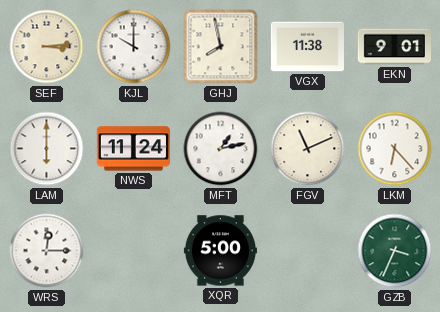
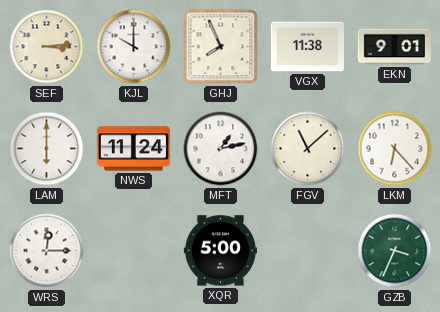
GHJ: 7:58 -> 7:56
FGV: 11:11 -> 11:08
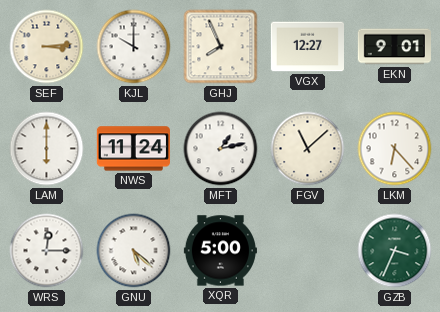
VGX: 11:38 -> 12:27
GNU: none -> 5:22
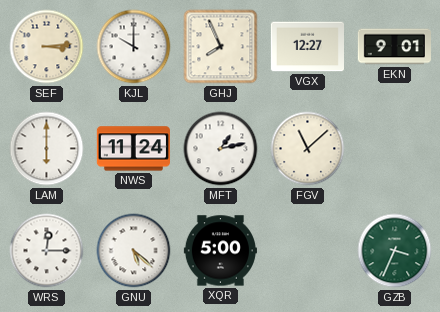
LKM: 6:23 -> none
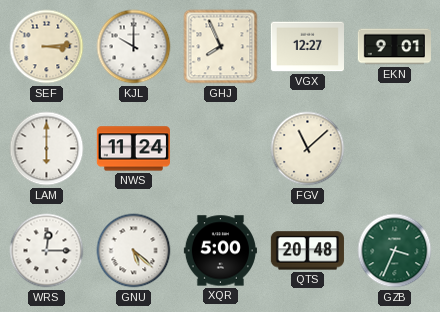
MFT: 1:13 -> none
QTS: none -> 20:48
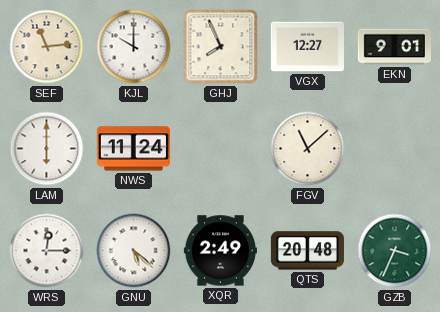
SEF: 3:14 -> 11:14
XQR: 5:00 -> 2:49
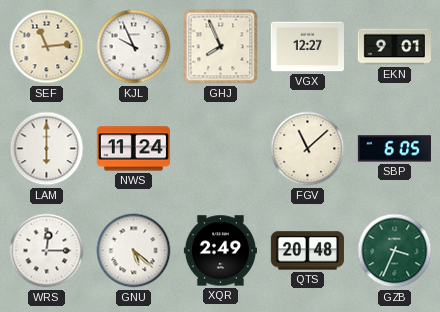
KJL: 10:00 -> 9:56
SBP: none -> 6:05
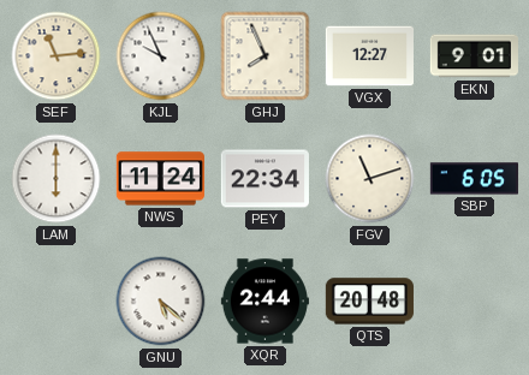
PEY: none -> 22:34
FGV: 11:08 -> 11:12
WRS: 12:15 -> none
XQR: 2:49 -> 2:44
GZB: 3:34 -> none
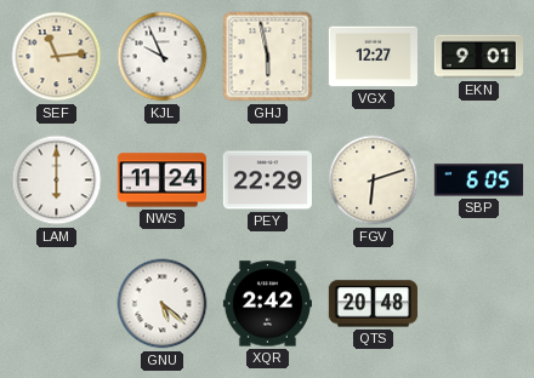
GHJ: 7:56 -> 5:58
PEY: 22:34 -> 22:29
FGV: 11:12 -> 6:12
XQR: 2:44 -> 2:42
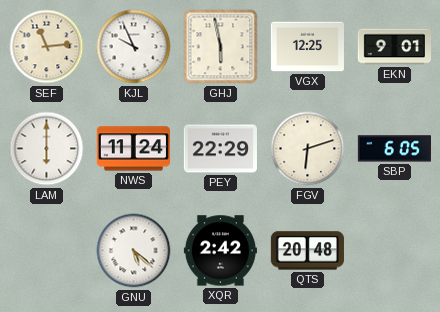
VGX: 12:27 -> 12:25
